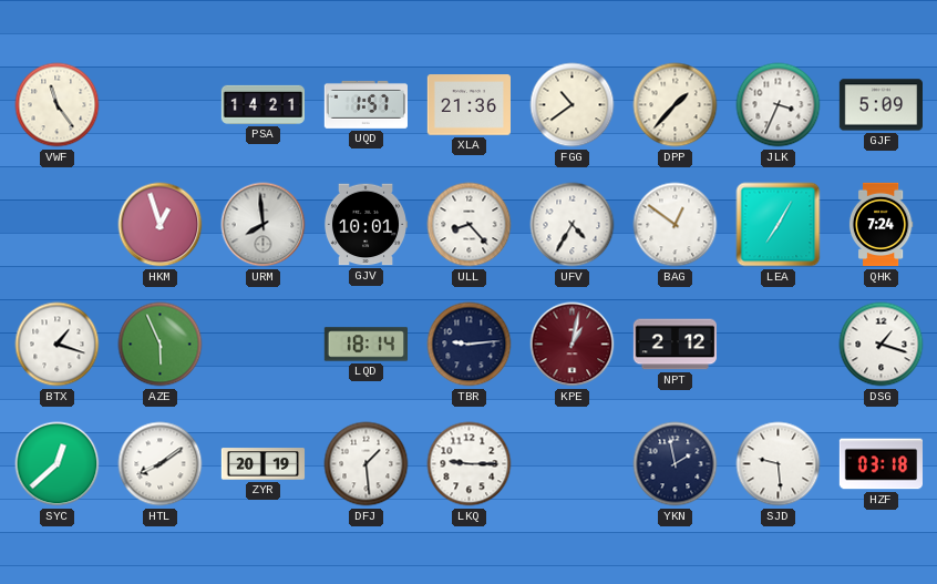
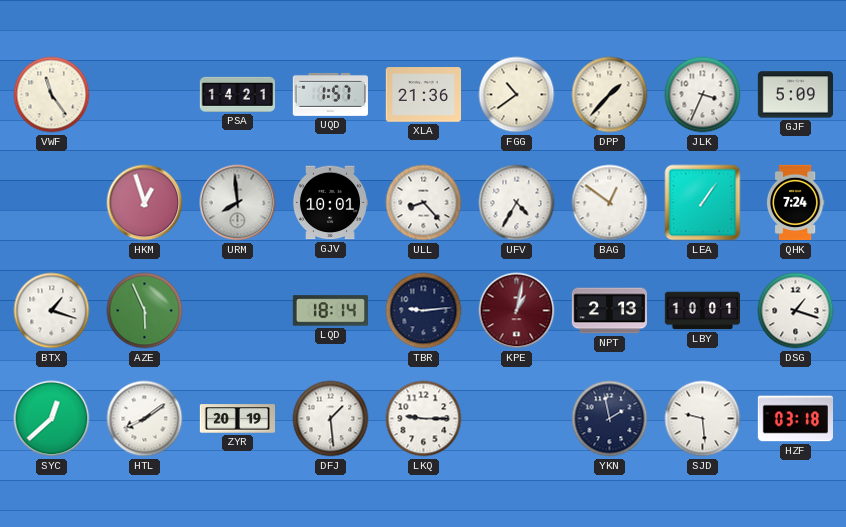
LEA: 7:05 -> 1:06
NPT: 2:12 -> 2:13
LBY: none -> 10:01
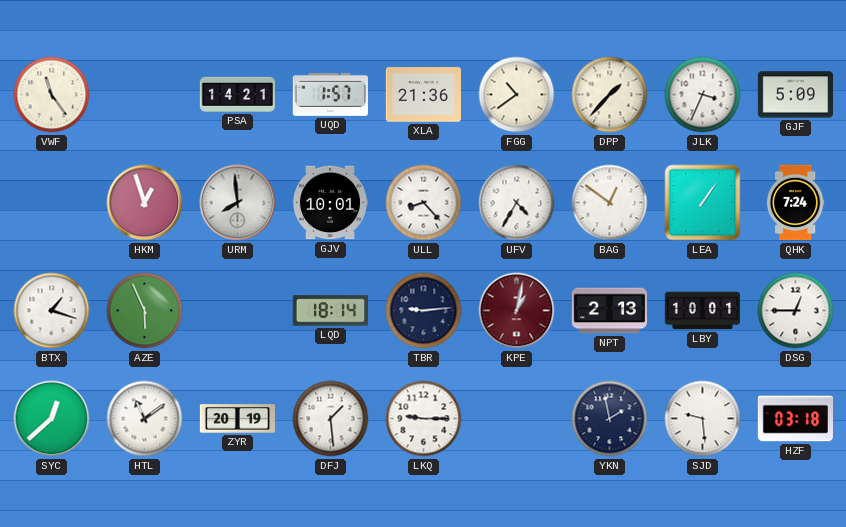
DSG: 1:18 -> 12:45
HTL: 8:09 -> 11:09
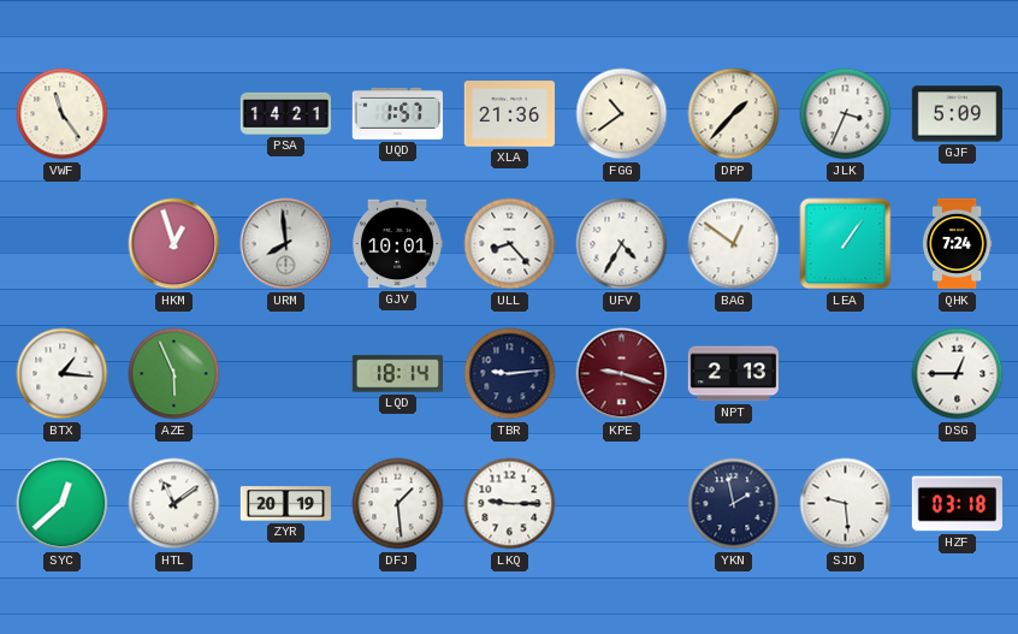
BTX: 1:18 -> 1:16
KPE: 1:02 -> 9:18
LBY: 10:01 -> none
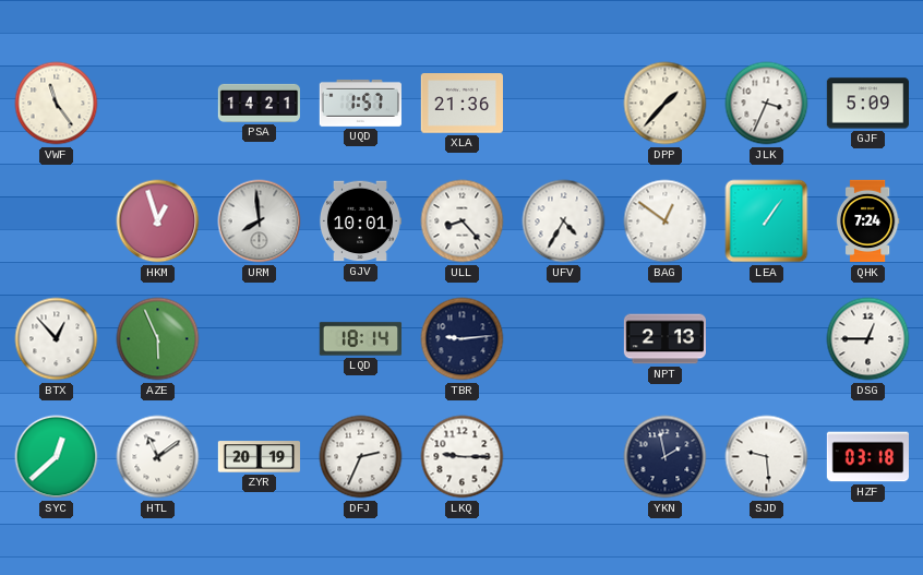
FGG: 10:39 -> none
BTX: 1:16 -> 12:53
KPE: 9:18 -> none
DFJ: 1:29 -> 2:34
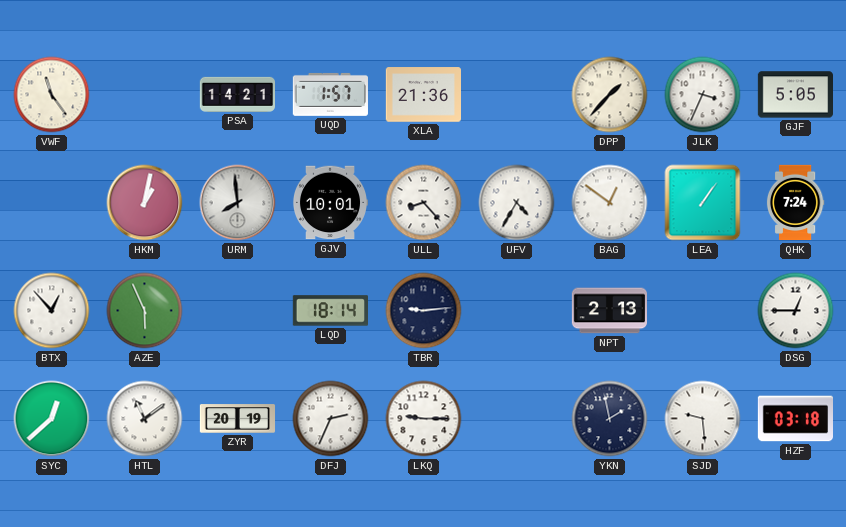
GJF: 5:09 -> 5:05
HKM: 12:57 -> 1:02
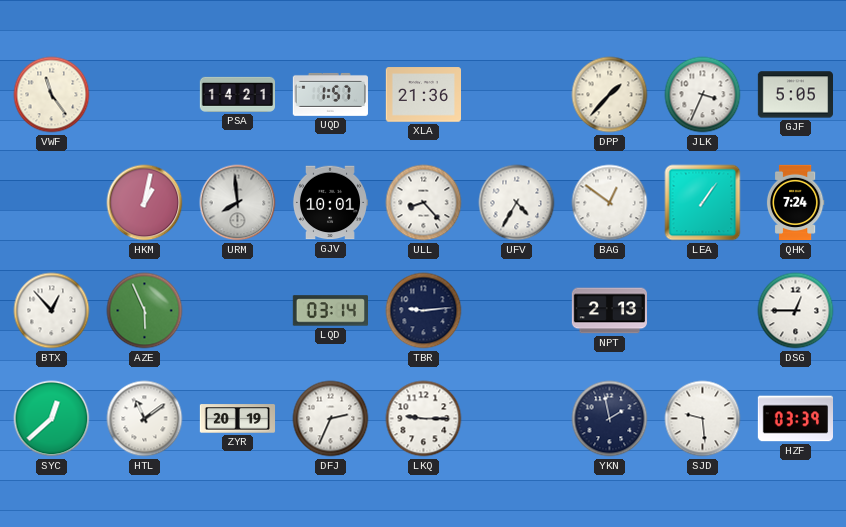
LQD: 18:14 -> 03:14
HZF: 03:18 -> 03:39
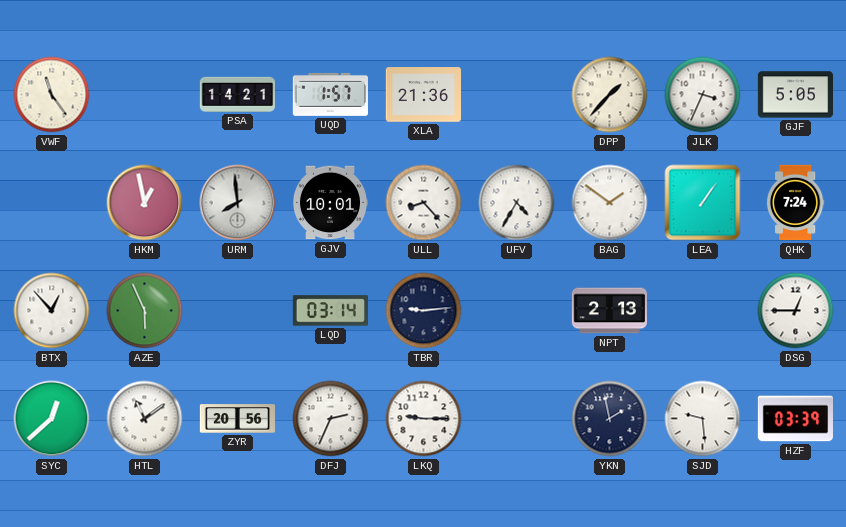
HKM: 1:02 -> 12:58
BAG: 12:51 -> 1:51
ZYR: 20:19 -> 20:56
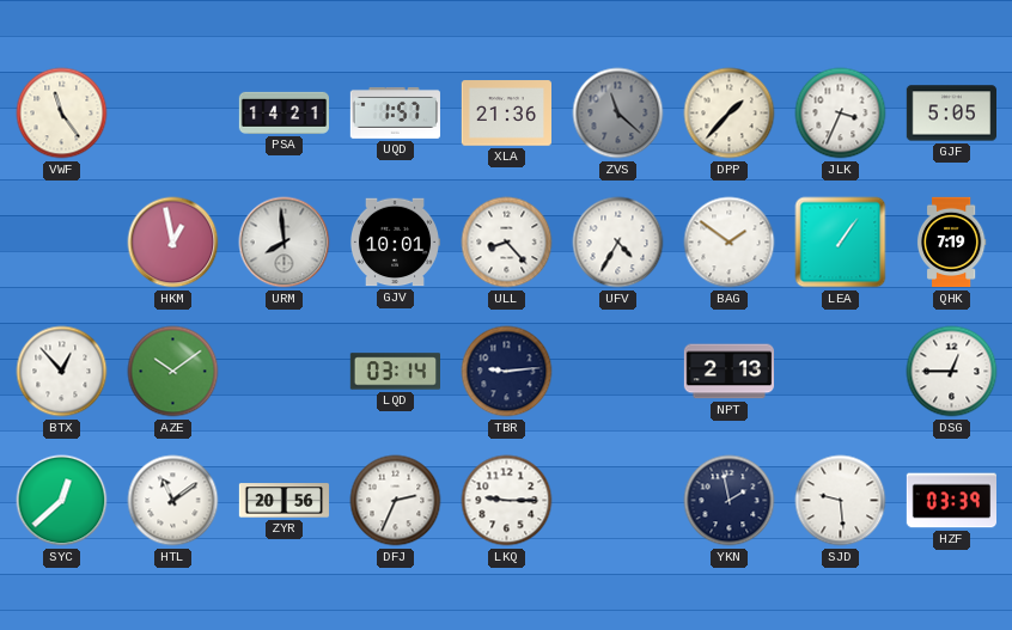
ZVS: none -> 11:22
QHK: 7:24 -> 7:19
AZE: 5:56 -> 10:09
